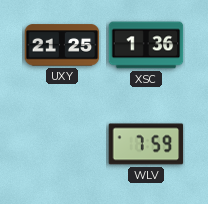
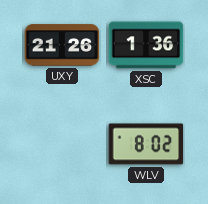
UXY: 21:25 -> 21:26
WLV: 7:59 -> 8:02
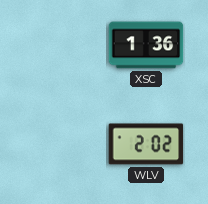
UXY: 21:26 -> none
WLV: 8:02 -> 2:02
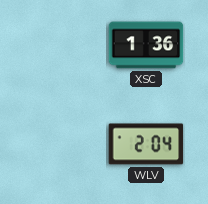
WLV: 2:02 -> 2:04
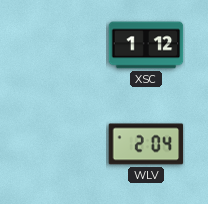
XSC: 1:36 -> 1:12
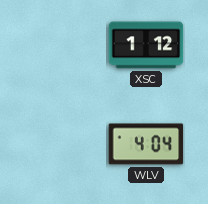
WLV: 2:04 -> 4:04
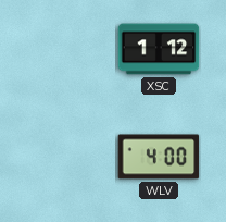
WLV: 4:04 -> 4:00
